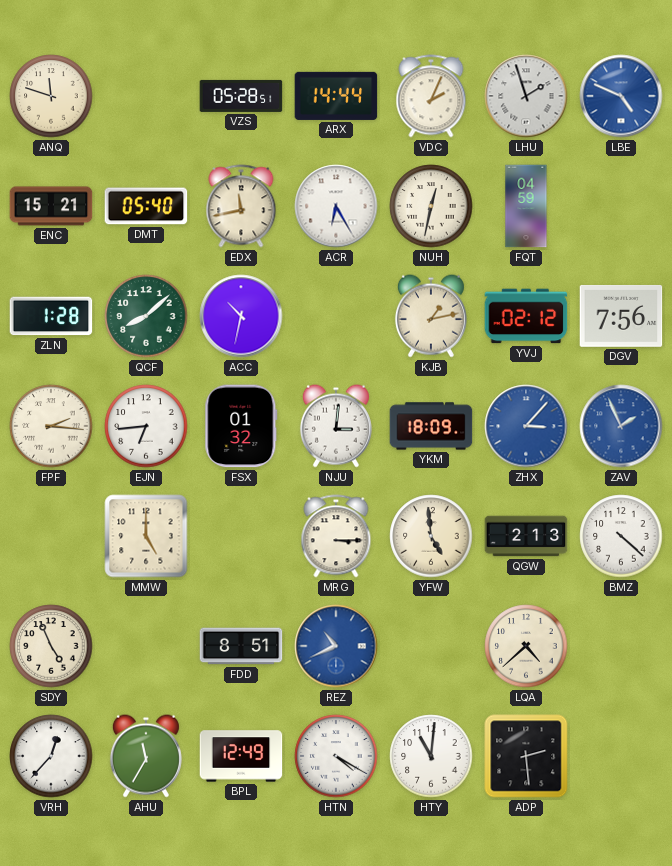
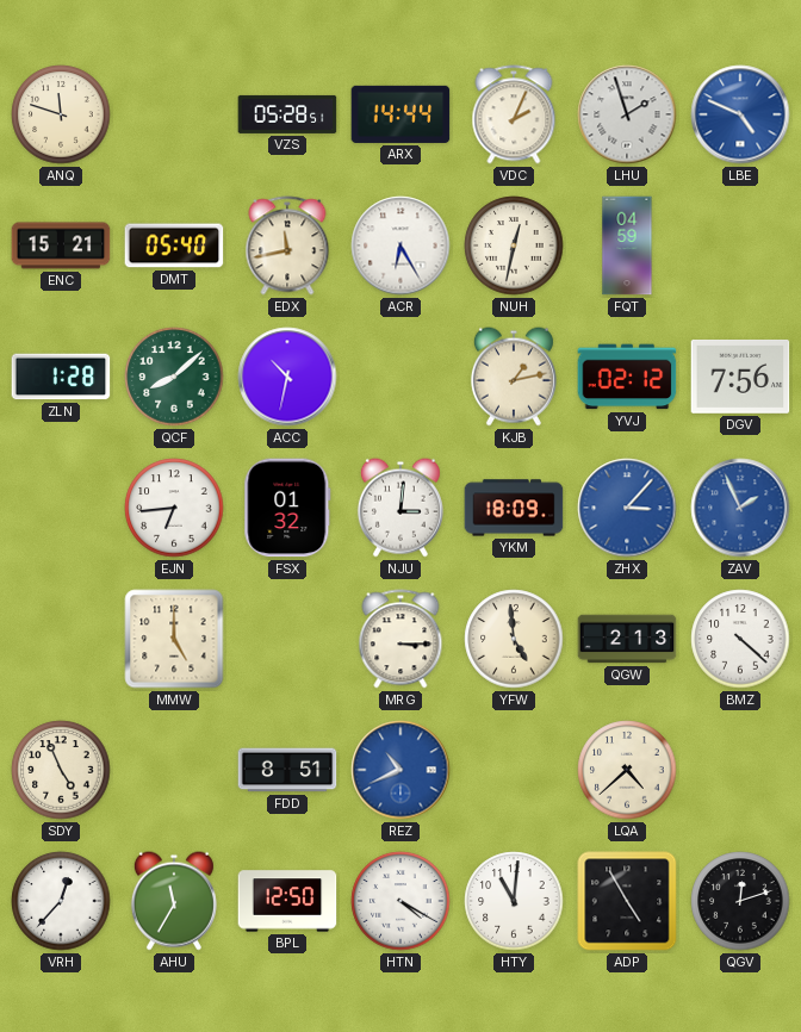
FPF: 2:16 -> none
BPL: 12:49 -> 12:50
ADP: 2:29 -> 4:55
QGV: none -> 12:12
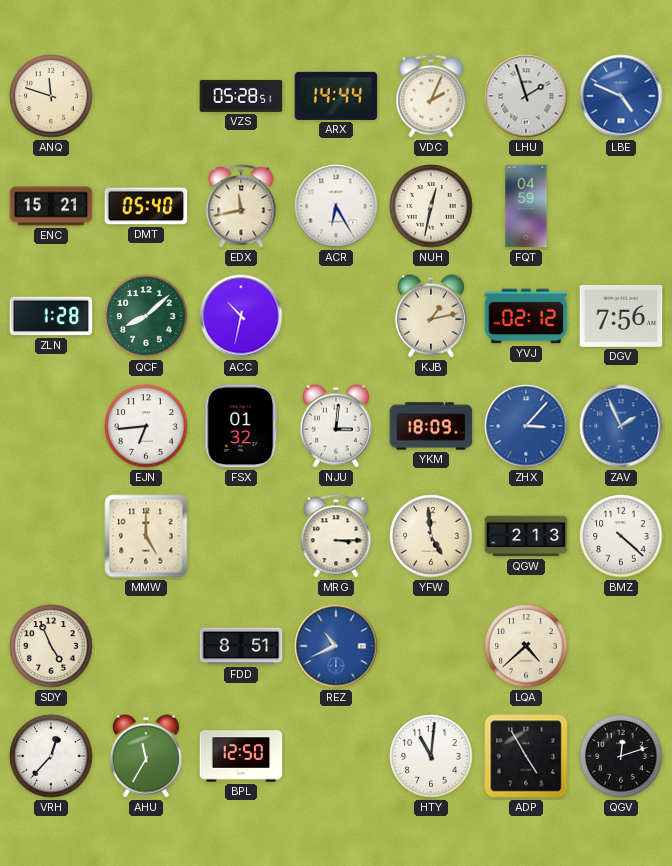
HTN: 4:20 -> none
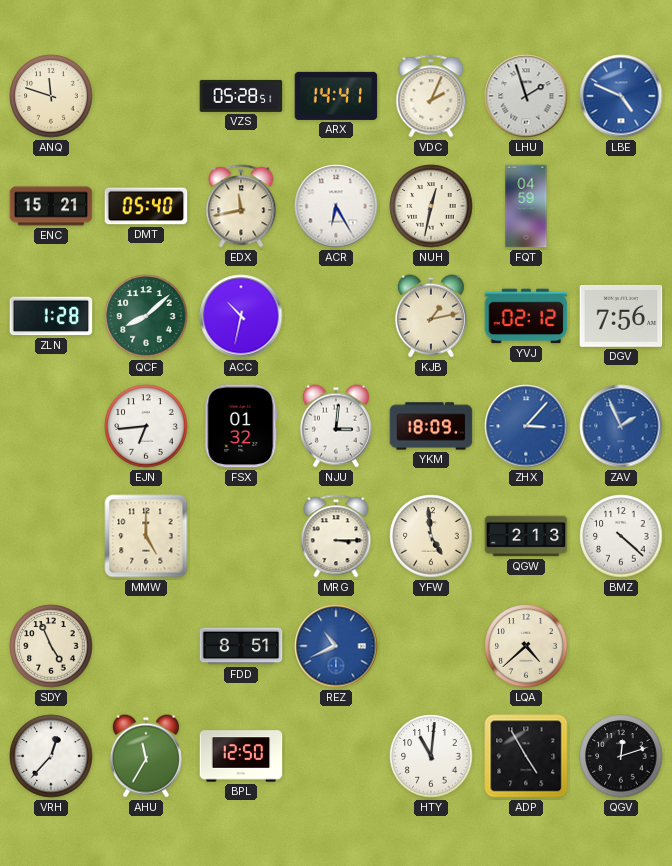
ARX: 14:44 -> 14:41
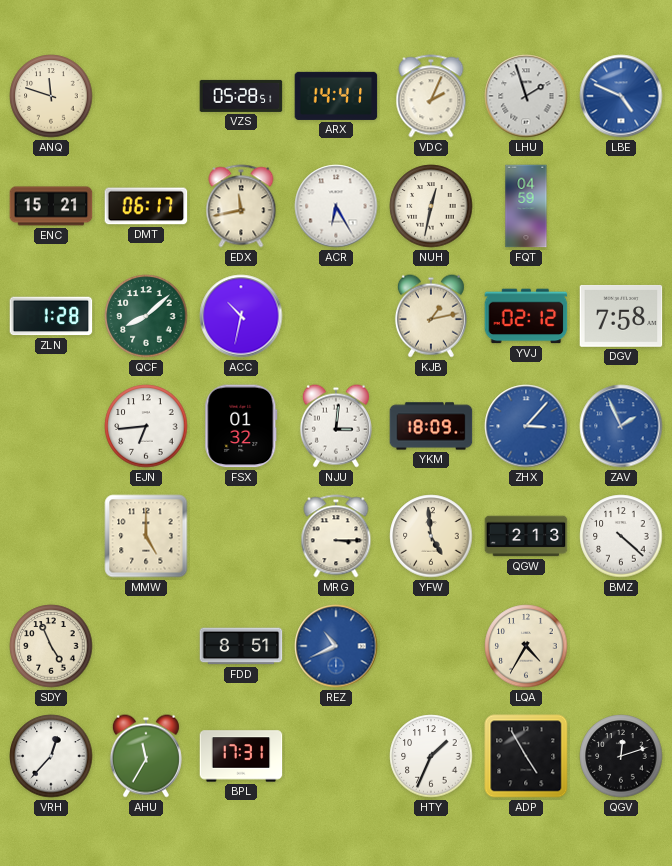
DMT: 05:40 -> 06:17
DGV: 7:56 -> 7:58
LQA: 4:38 -> 4:35
BPL: 12:50 -> 17:31
HTY: 11:01 -> 1:34
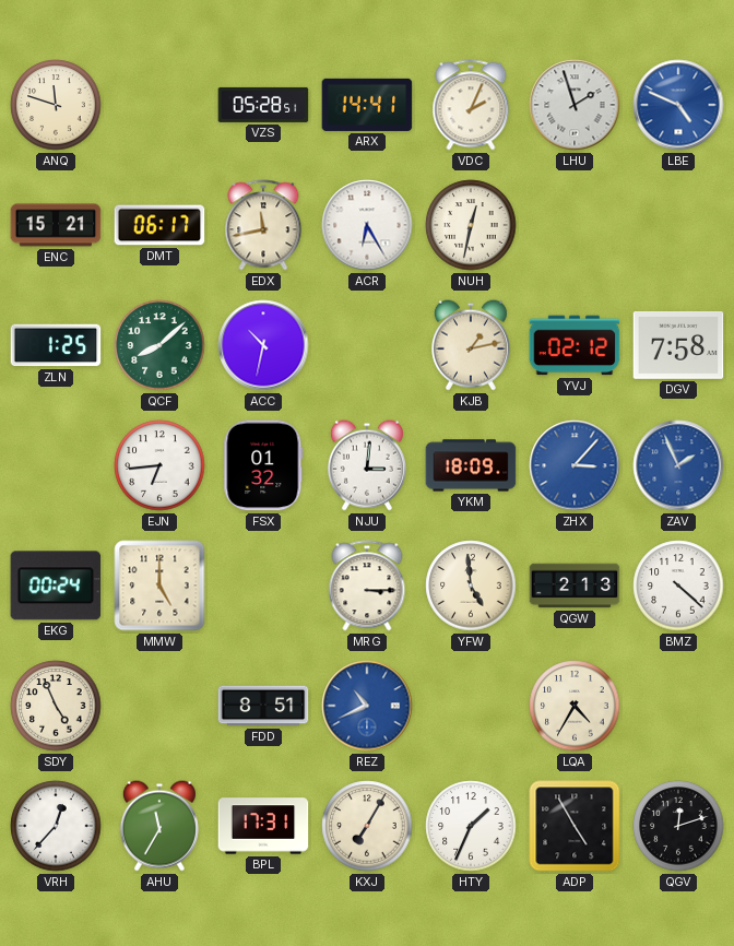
FQT: 04:59 -> none
ZLN: 1:28 -> 1:25
EKG: none -> 00:24
KXJ: none -> 7:05
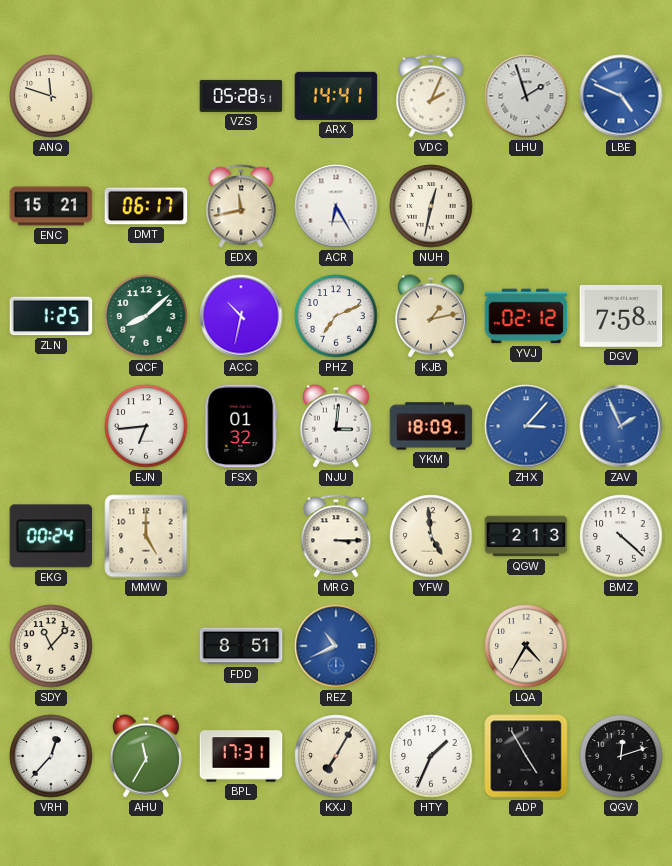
PHZ: none -> 7:11
SDY: 4:56 -> 11:07
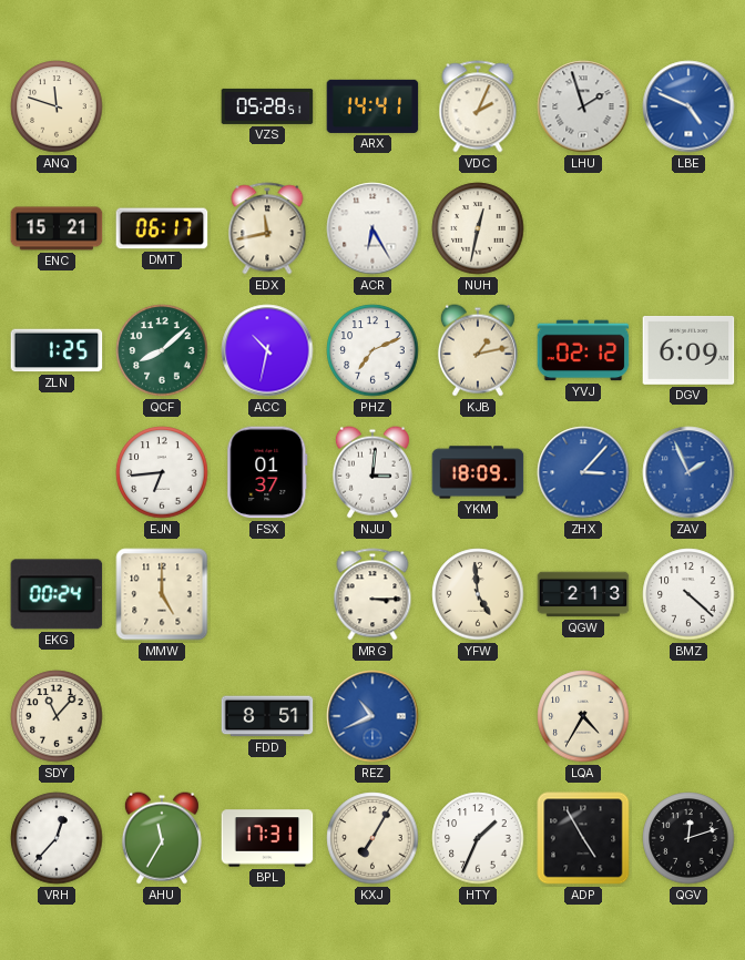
DGV: 7:58 -> 6:09
FSX: 01:32 -> 01:37
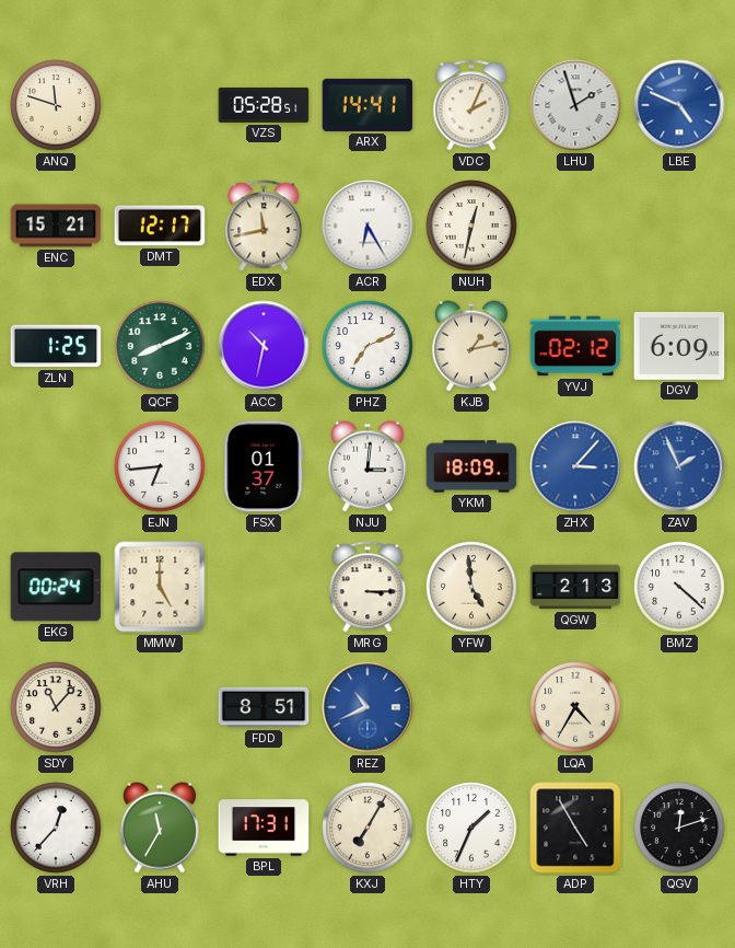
DMT: 06:17 -> 12:17
QCF: 8:08 -> 8:11
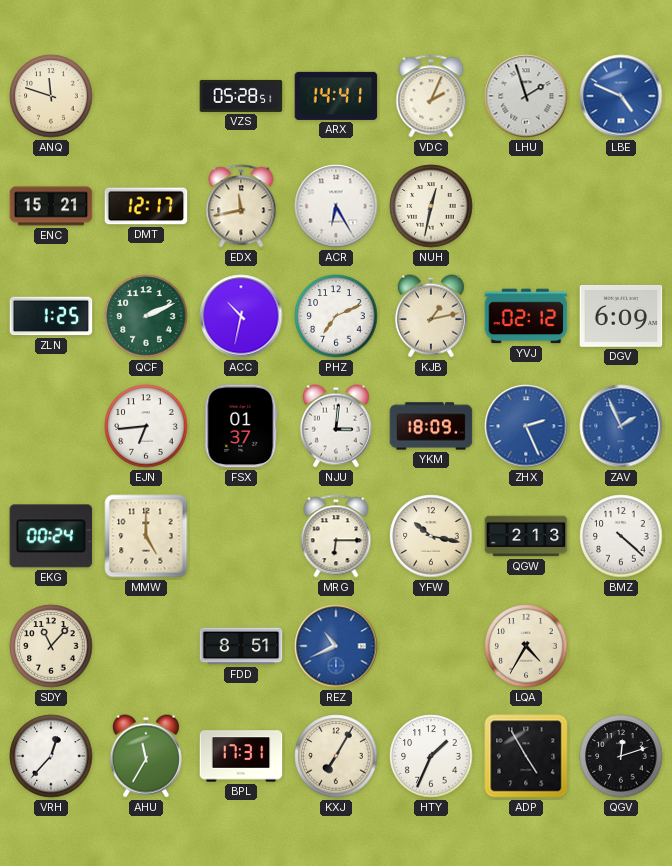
QCF: 8:11 -> 2:11
ZHX: 3:07 -> 2:26
MRG: 3:15 -> 6:15
YFW: 4:59 -> 10:17
